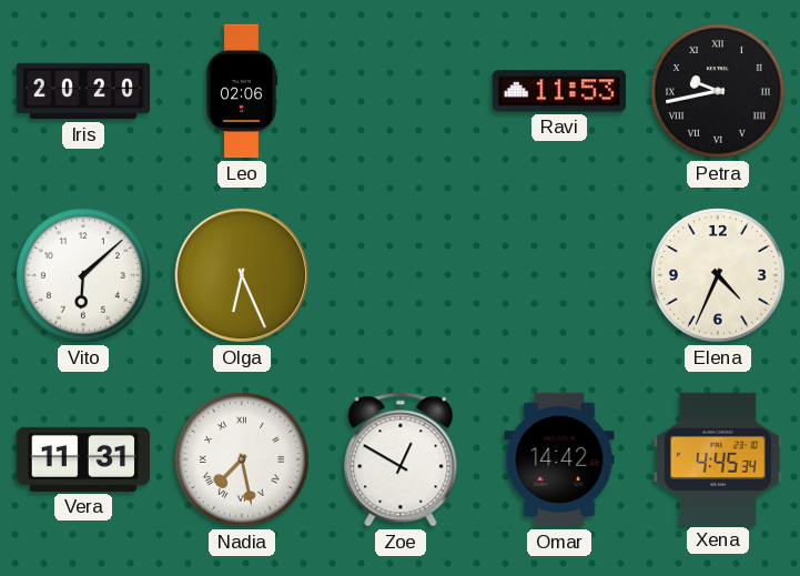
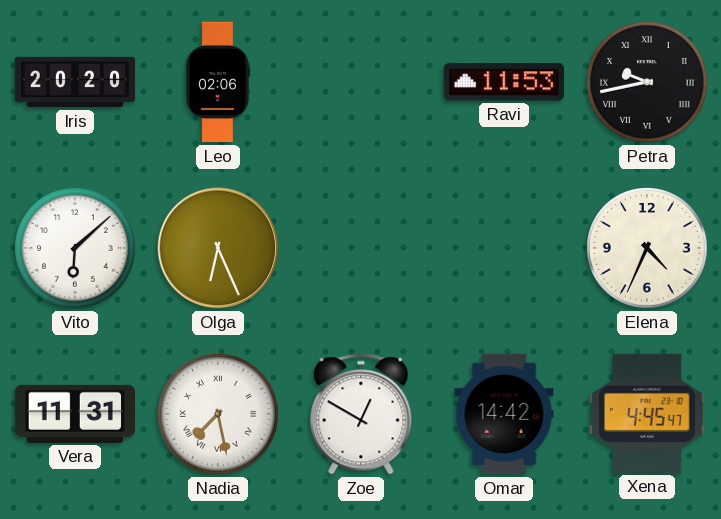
Xena: 4:45:34 -> 4:45:47
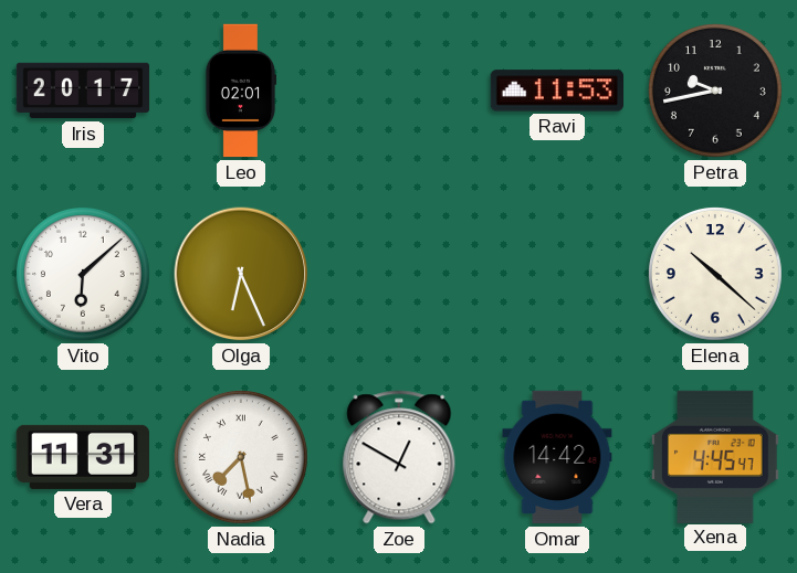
Iris: 20:20 -> 20:17
Leo: 02:06 -> 02:01
Petra numerals: Roman -> Arabic
Elena: 4:34 -> 10:22
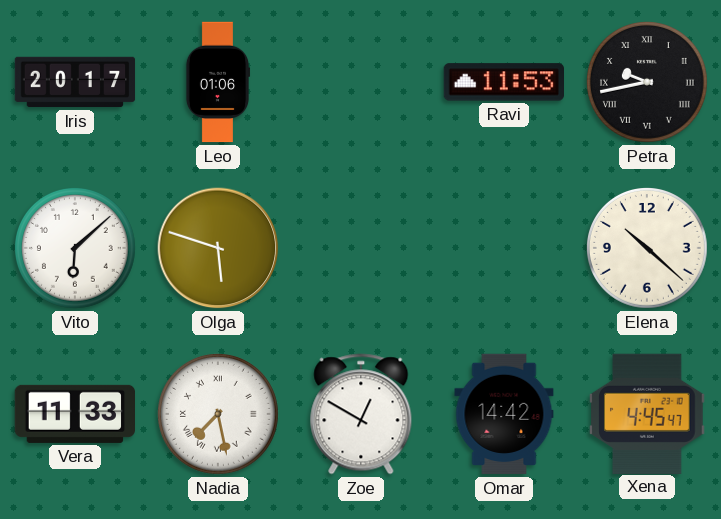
Leo: 02:01 -> 01:06
Petra numerals: Arabic -> Roman
Olga: 6:26 -> 5:48
Vera: 11:31 -> 11:33
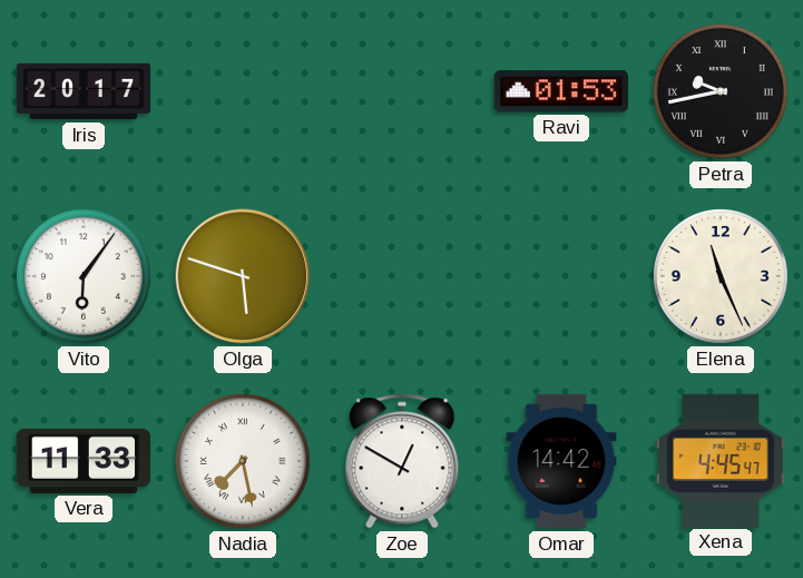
Leo: 01:06 -> none
Ravi: 11:53 -> 01:53
Vito: 6:08 -> 6:06
Elena: 10:22 -> 11:26
